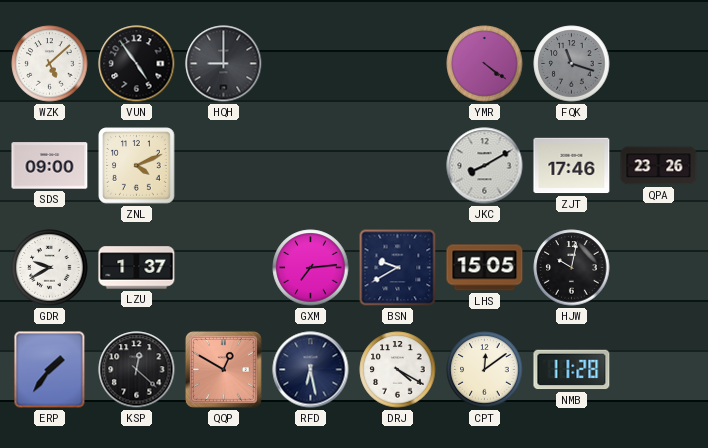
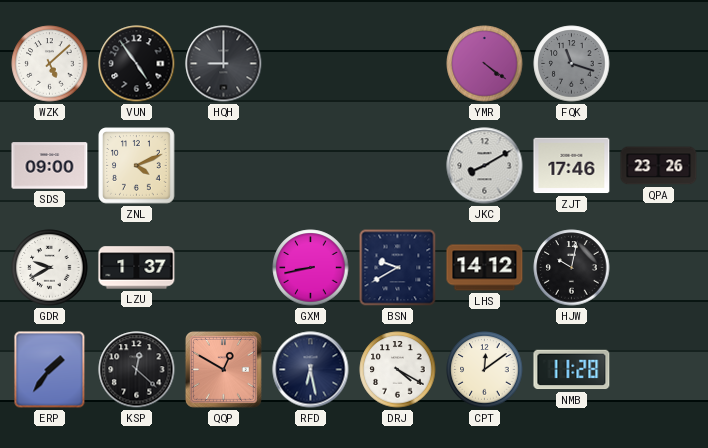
GXM: 7:14 -> 8:43
LHS: 15:05 -> 14:12
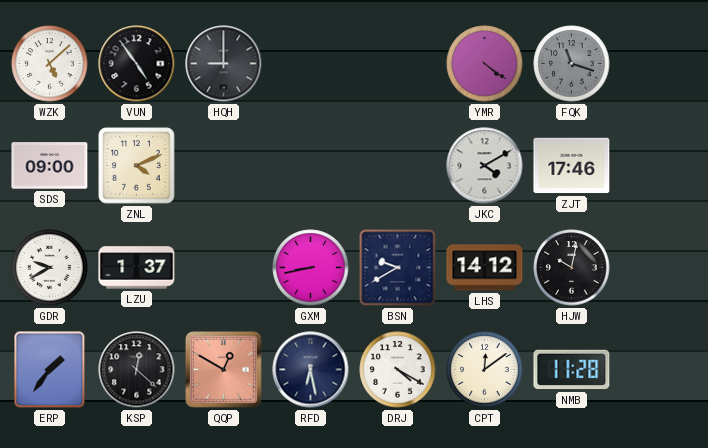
JKC: 8:10 -> 4:10
QPA: 23:26 -> none
